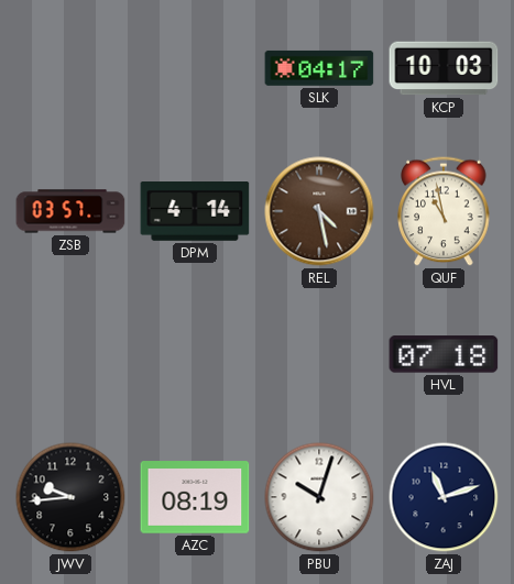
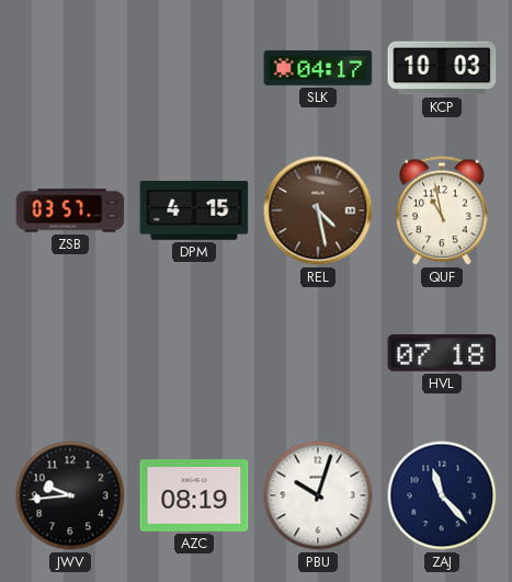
DPM: 4:14 -> 4:15
ZAJ: 11:12 -> 11:23
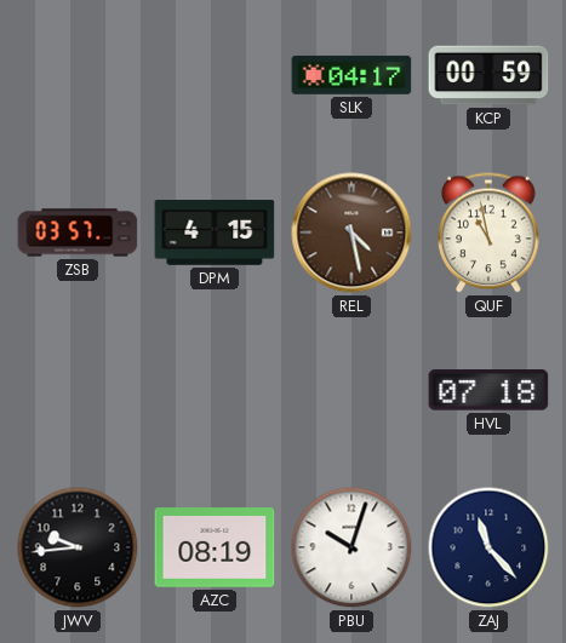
KCP: 10:03 -> 00:59
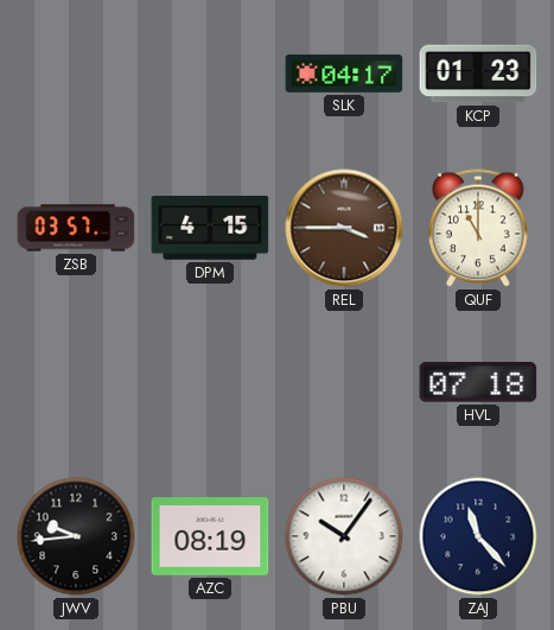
KCP: 00:59 -> 01:23
REL: 4:28 -> 3:45
QUF: 10:58 -> 11:00
PBU: 10:03 -> 10:06
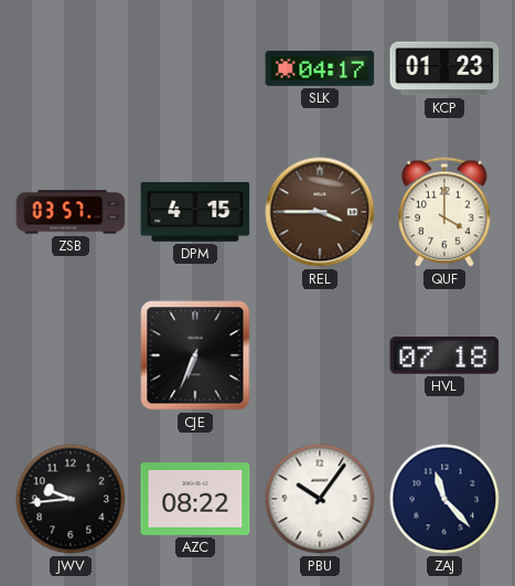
QUF: 11:00 -> 4:00
CJE: none -> 6:34
AZC: 08:19 -> 08:22
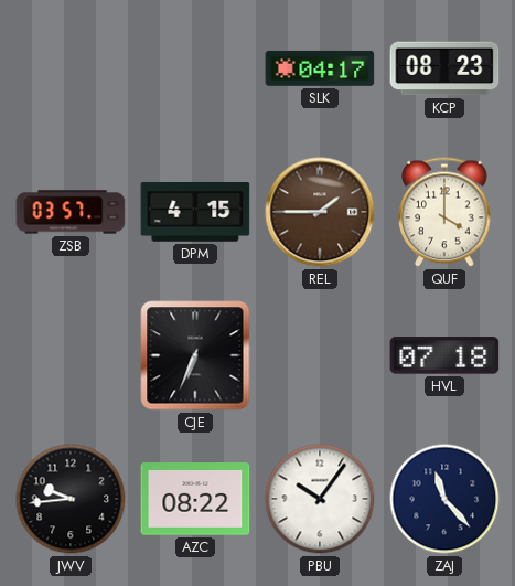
KCP: 01:23 -> 08:23
REL: 3:45 -> 1:45
